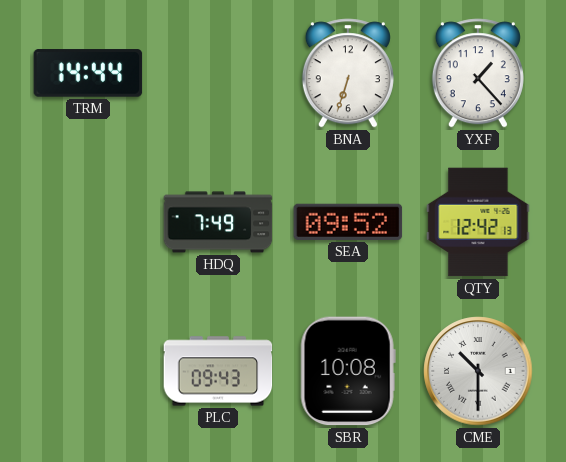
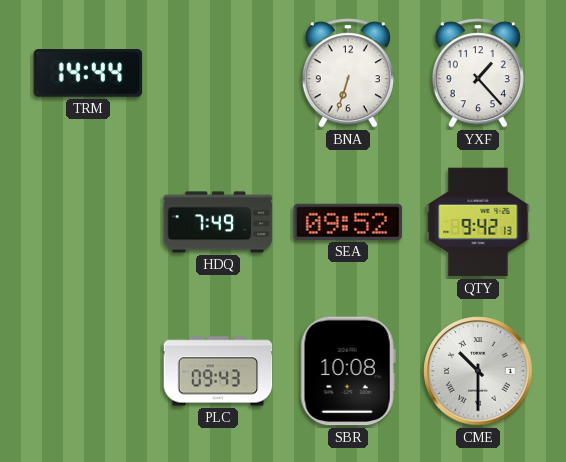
QTY: 12:42 -> 9:42
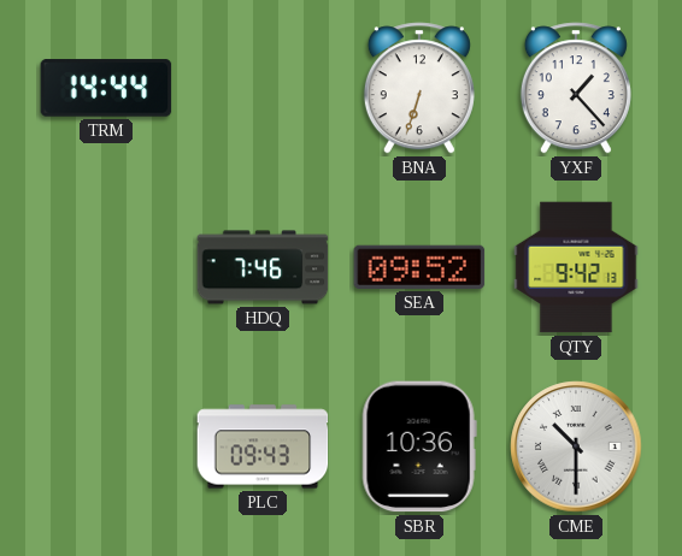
HDQ: 7:49 -> 7:46
SBR: 10:08 -> 10:36
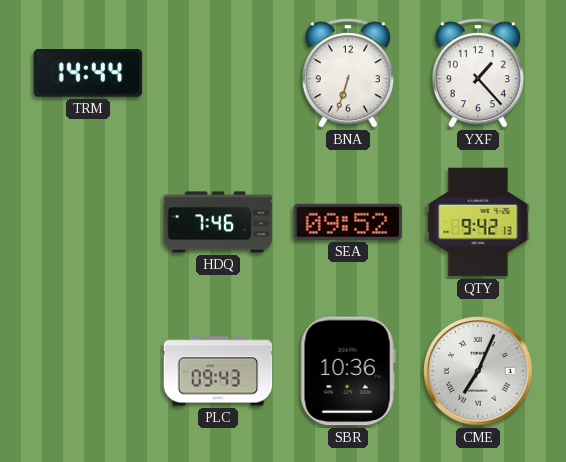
CME: 10:30 -> 7:04
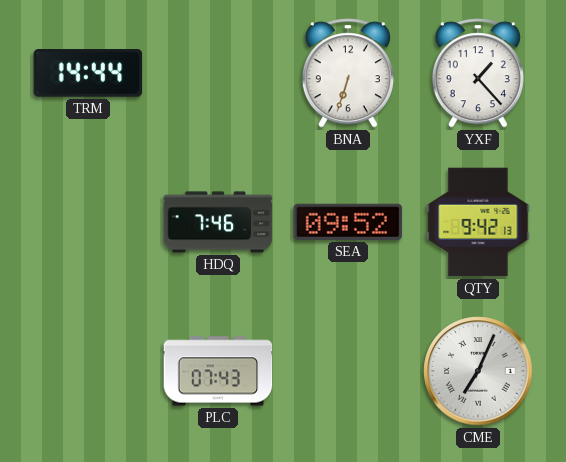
PLC: 09:43 -> 07:43
SBR: 10:36 -> none
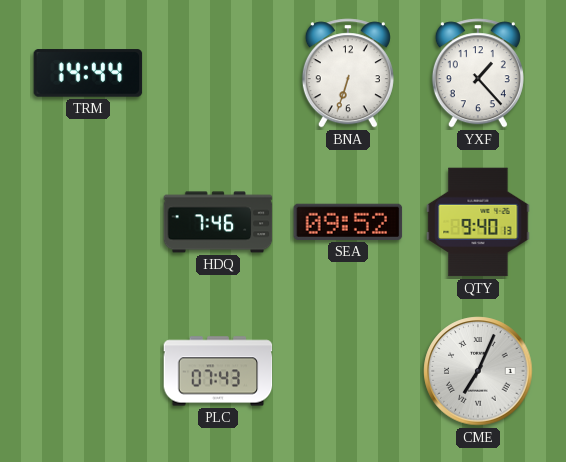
QTY: 9:42 -> 9:40
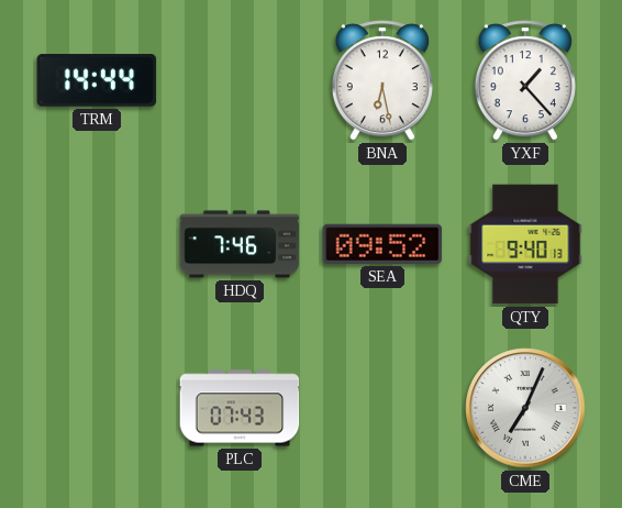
BNA: 6:33 -> 6:28
